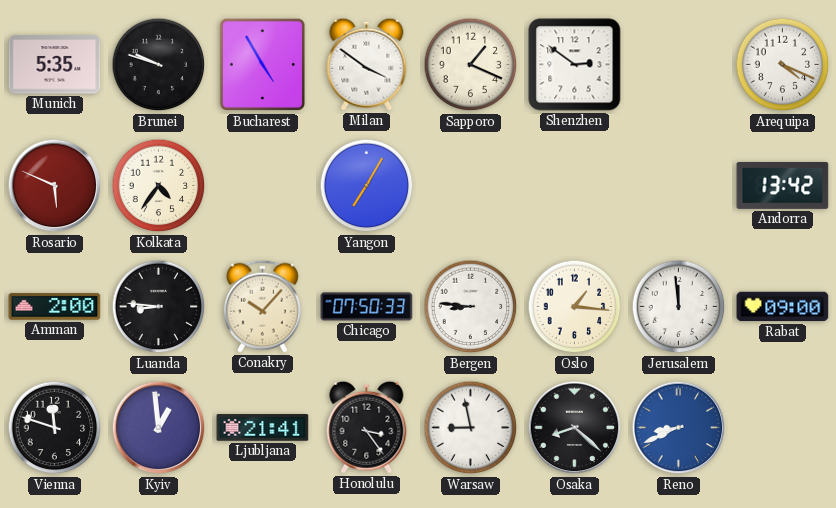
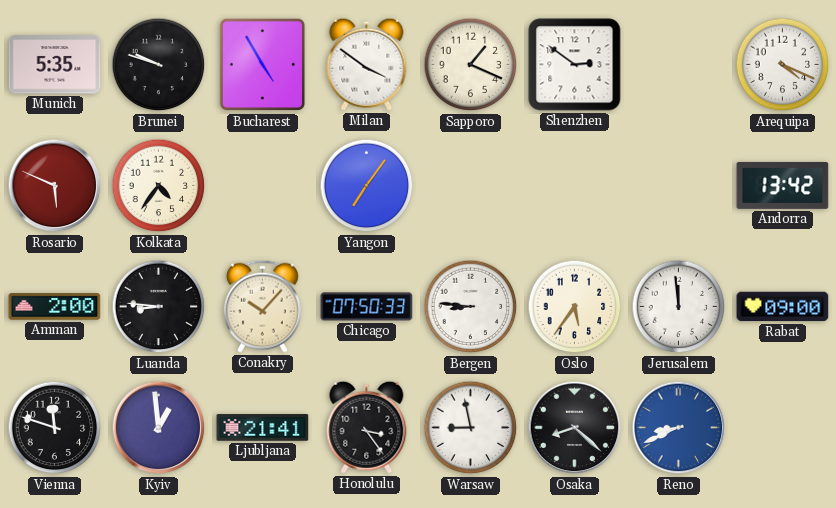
Yangon: 7:05 -> 7:06
Oslo: 1:16 -> 5:36
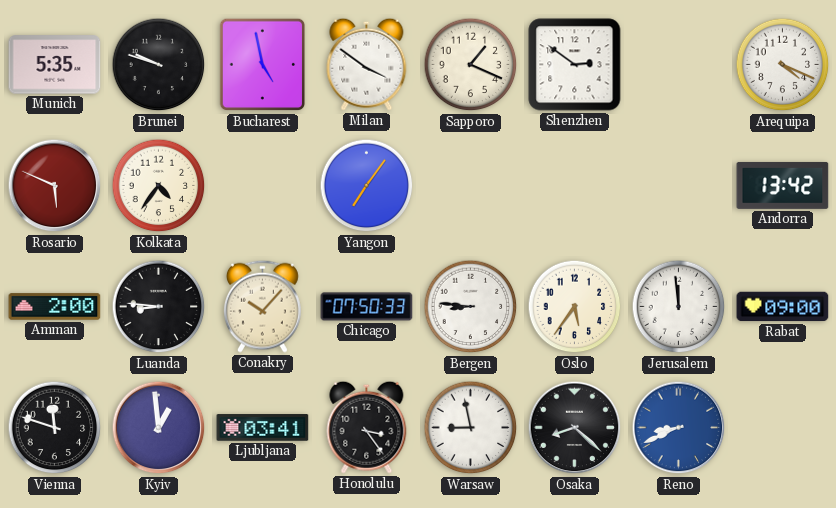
Bucharest: 4:55 -> 4:58
Ljubljana: 21:41 -> 03:41
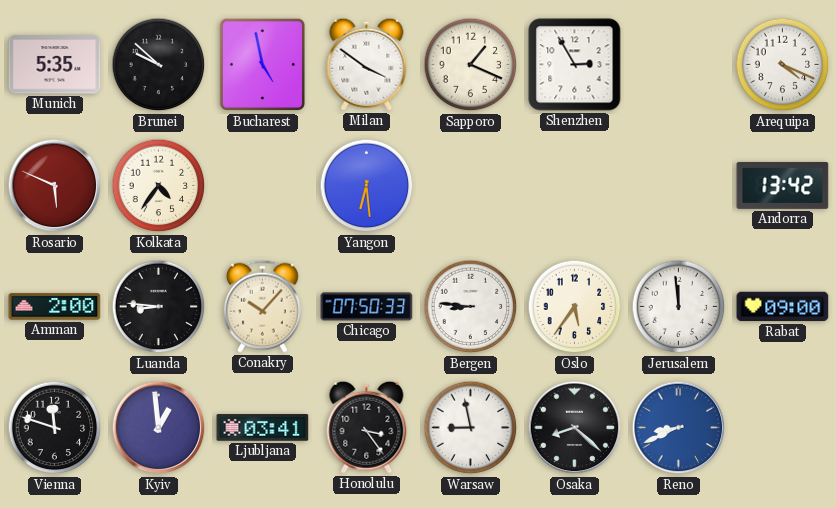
Brunei: 9:48 -> 9:52
Shenzhen: 2:51 -> 2:55
Yangon: 7:06 -> 6:29
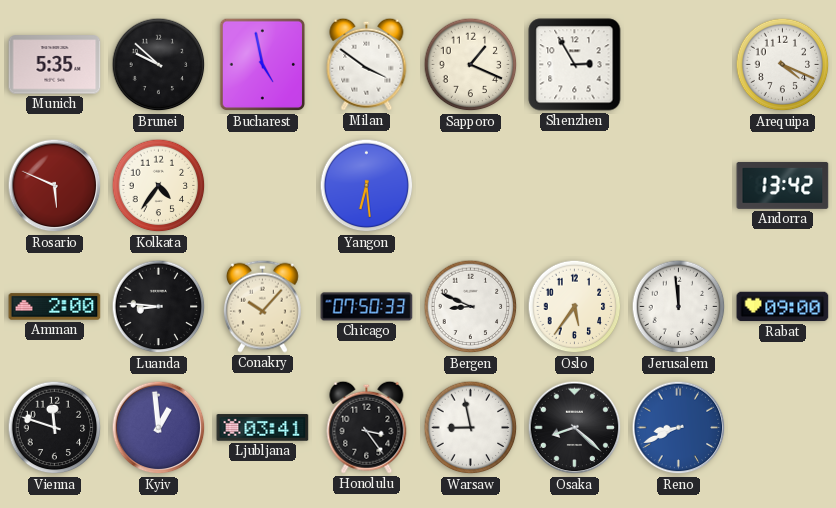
Bergen: 8:46 -> 8:49
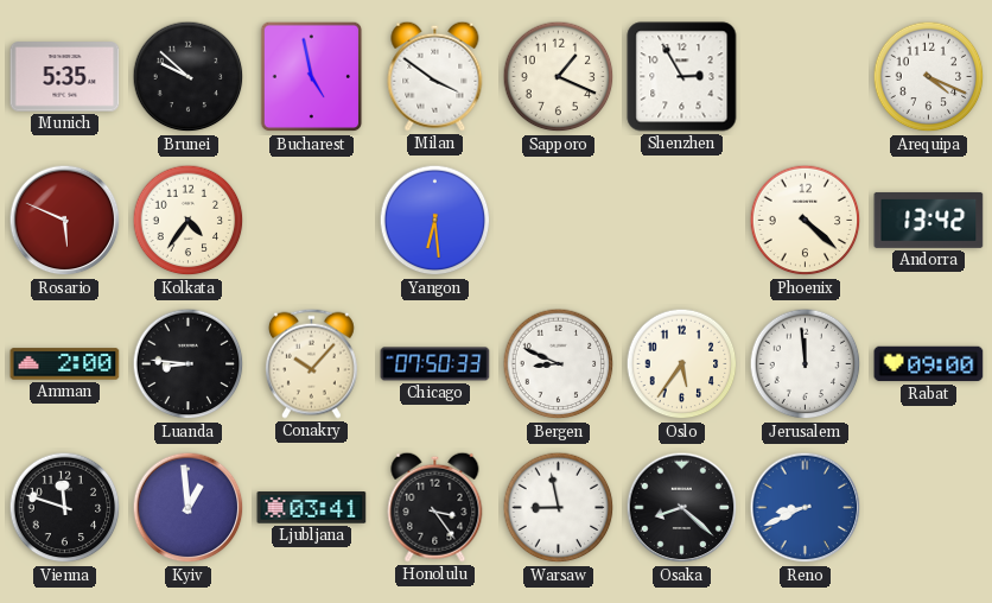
Phoenix: none -> 4:22
